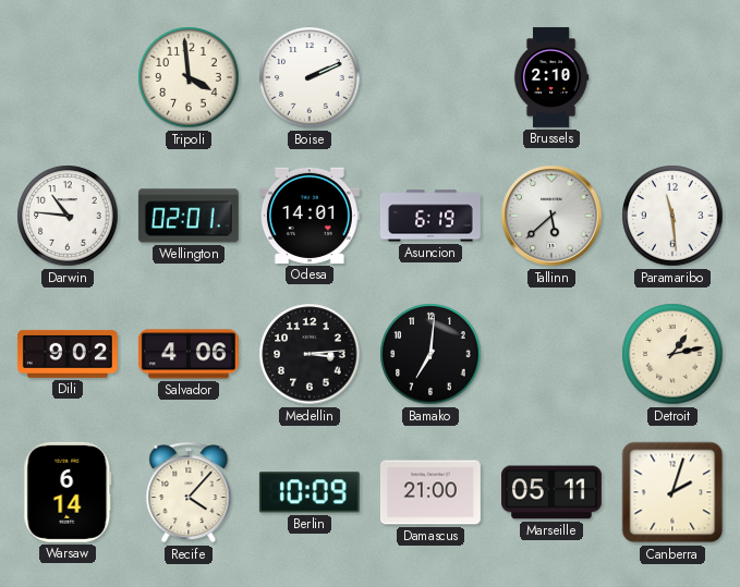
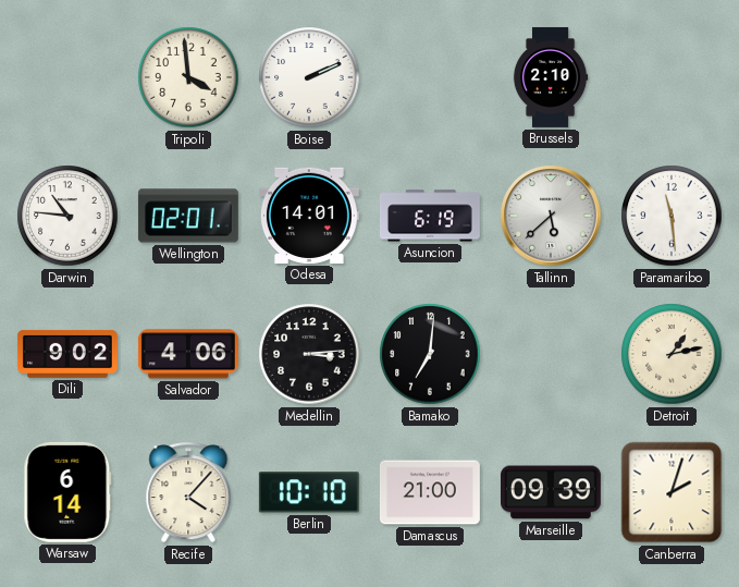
Berlin: 10:09 -> 10:10
Marseille: 05:11 -> 09:39
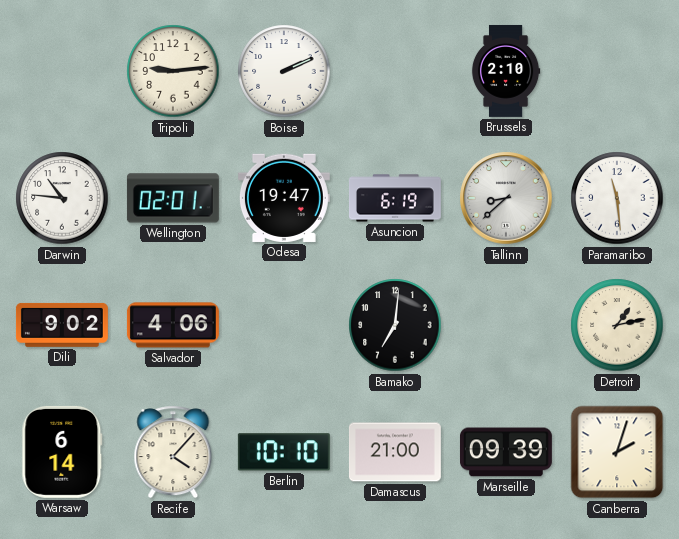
Tripoli: 3:59 -> 9:14
Odesa: 14:01 -> 19:47
Tallinn: 5:38 -> 8:38
Medellin: 3:14 -> none
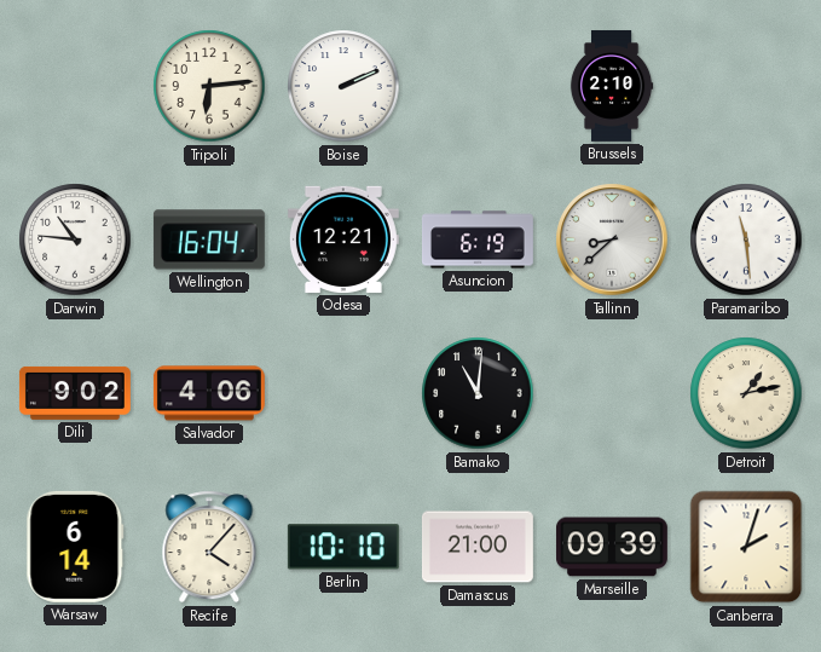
Tripoli: 9:14 -> 6:14
Wellington: 02:01 -> 16:04
Odesa: 19:47 -> 12:21
Bamako: 7:01 -> 11:01
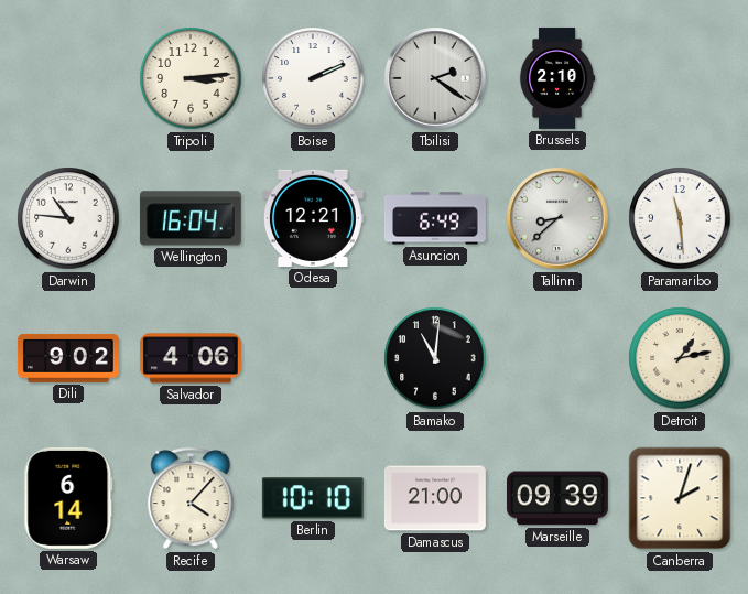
Tripoli: 6:14 -> 3:14
Tbilisi: none -> 2:21
Asuncion: 6:19 -> 6:49
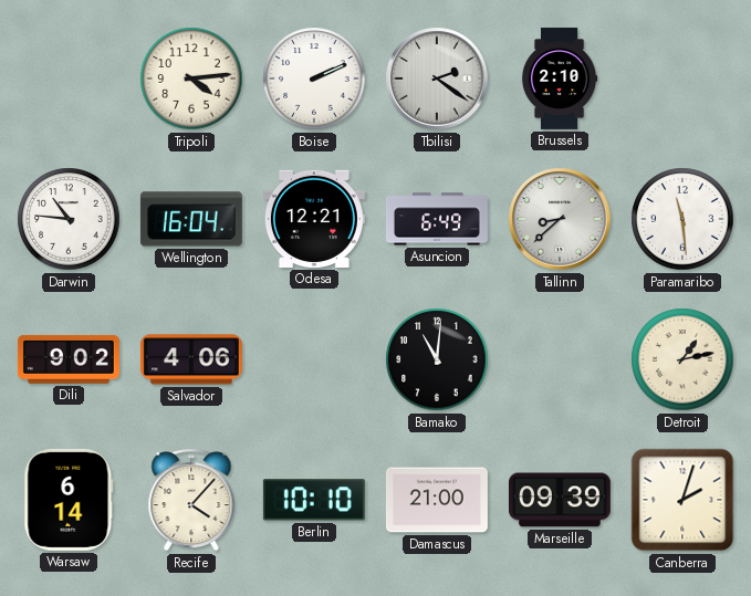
Tripoli: 3:14 -> 4:14
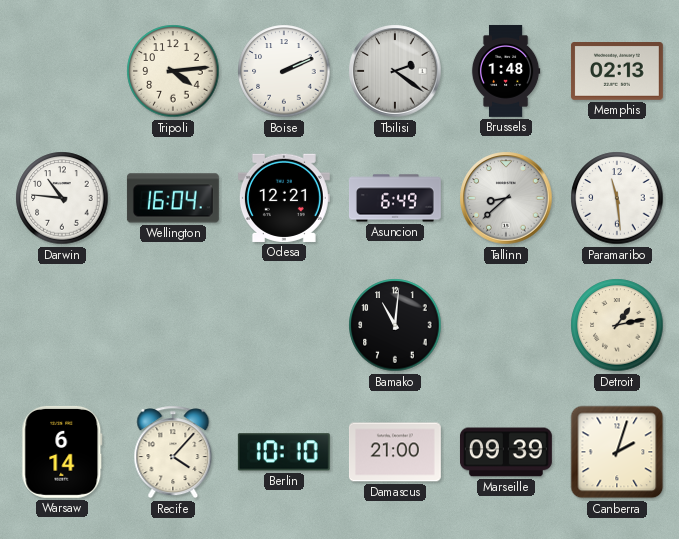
Brussels: 2:10 -> 1:48
Memphis: none -> 02:13
Dili: 9:02 -> none
Salvador: 4:06 -> none
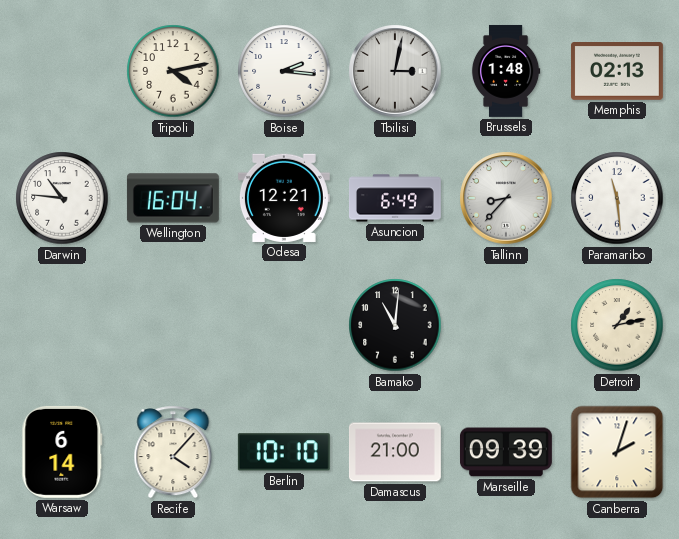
Tripoli: 4:14 -> 4:13
Boise: 2:11 -> 2:16
Tbilisi: 2:21 -> 3:02
Tallinn: 8:38 -> 8:37
